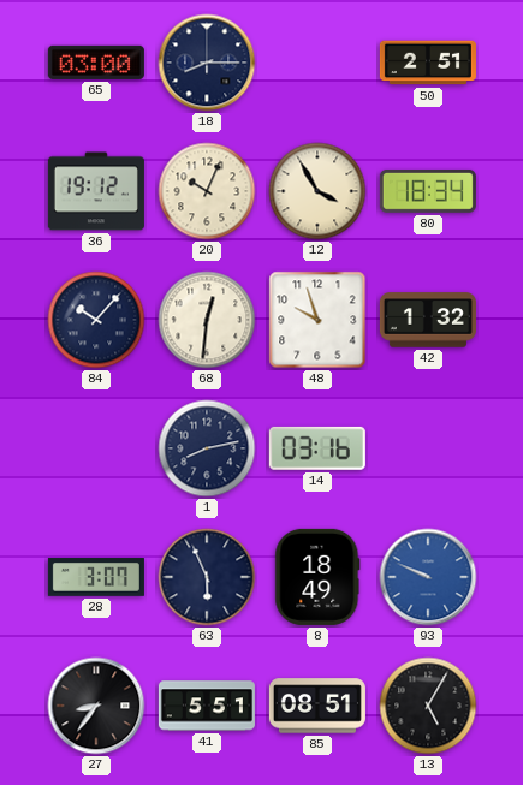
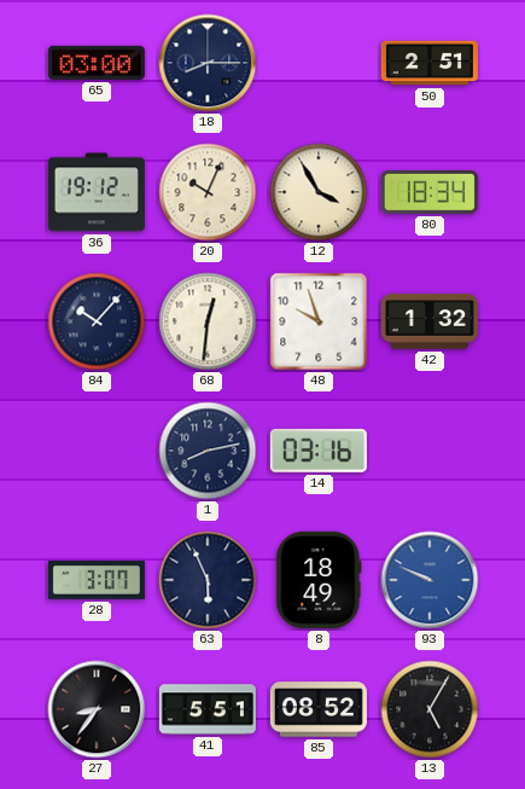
85: 08:51 -> 08:52
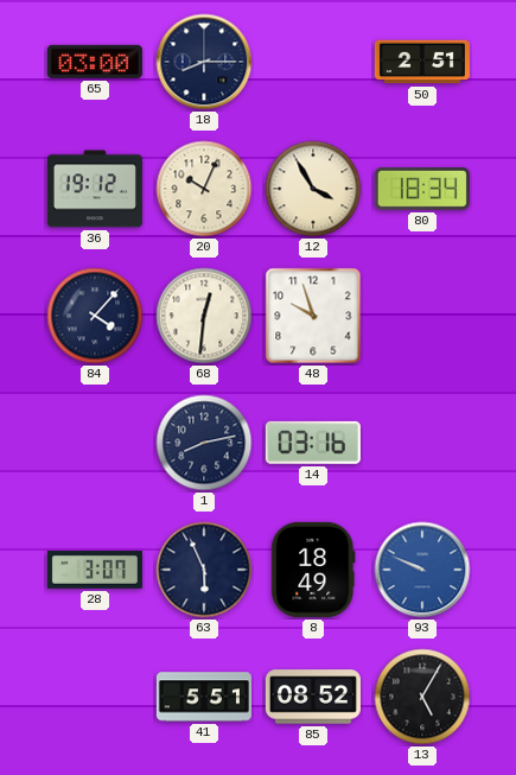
84: 10:07 -> 4:07
42: 1:32 -> none
27: 8:36 -> none
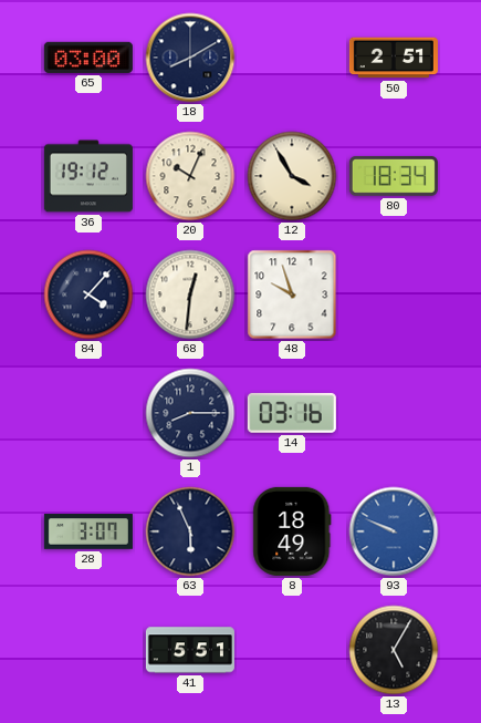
18: 8:15 -> 8:10
1: 8:13 -> 8:15
85: 08:52 -> none
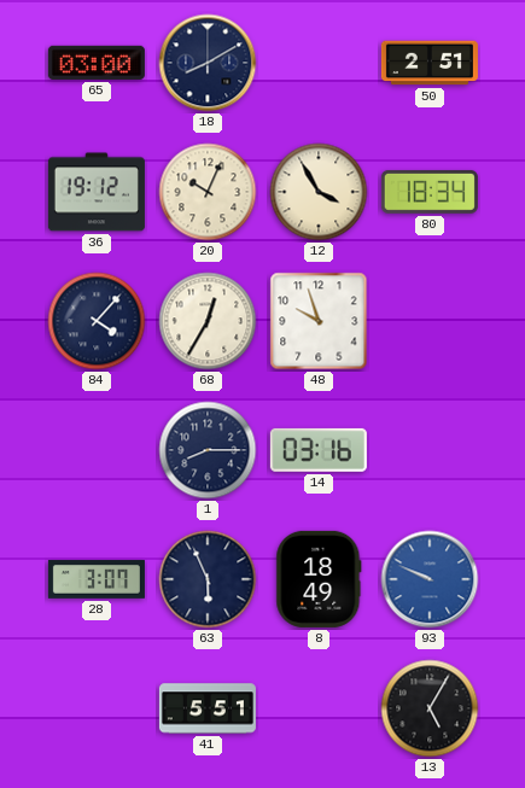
68: 12:31 -> 12:35
